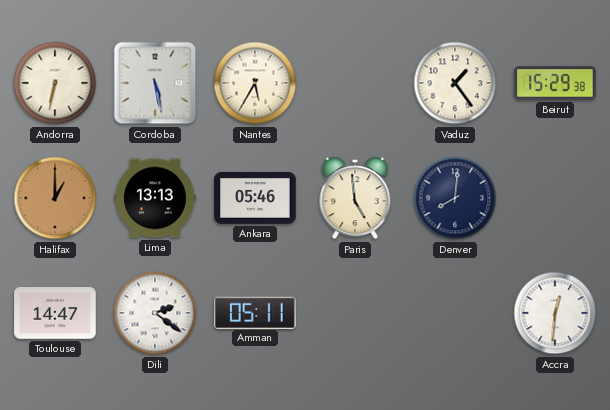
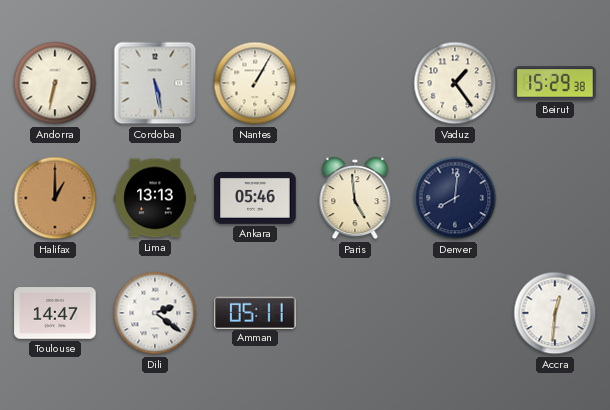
Nantes: 5:35 -> 1:05
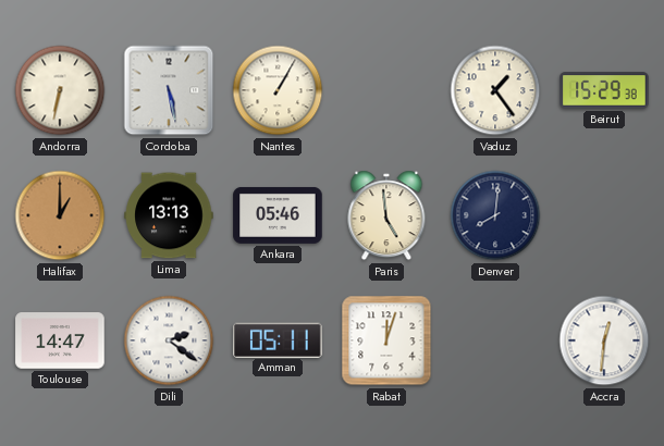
Rabat: none -> 12:03
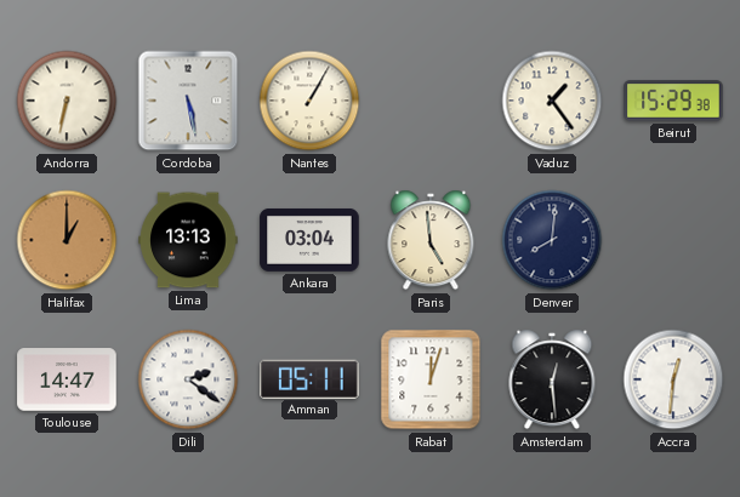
Ankara: 05:46 -> 03:04
Amsterdam: none -> 12:29
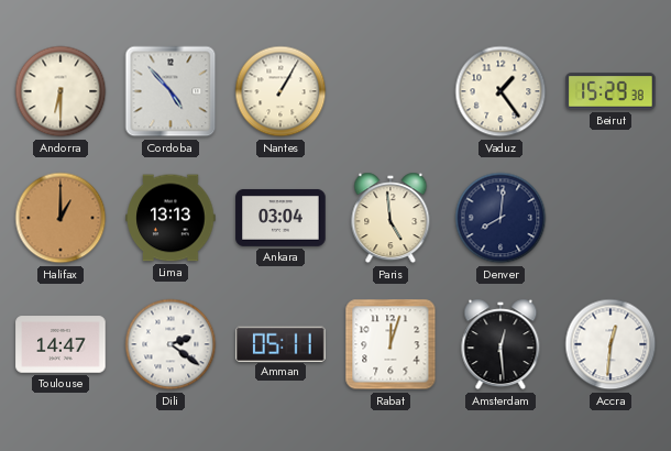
Andorra: 6:32 -> 6:30
Cordoba: 5:28 -> 4:53
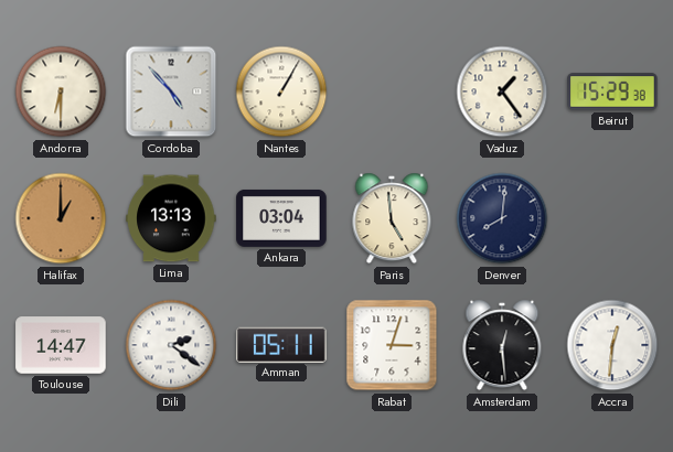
Rabat: 12:03 -> 3:03
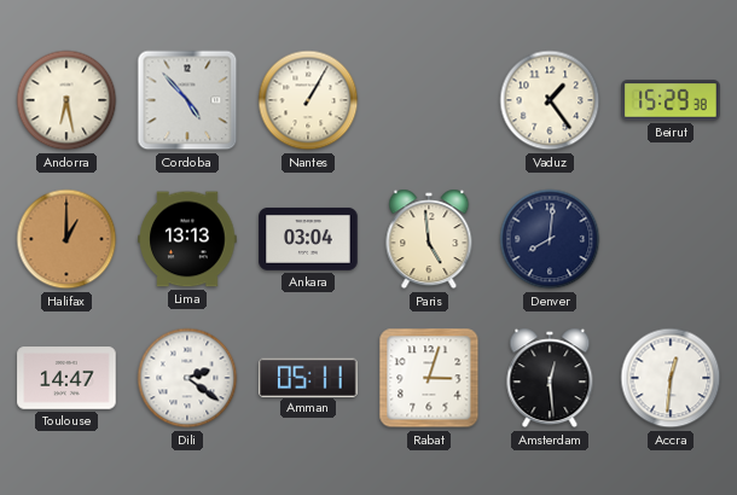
Andorra: 6:30 -> 6:28
